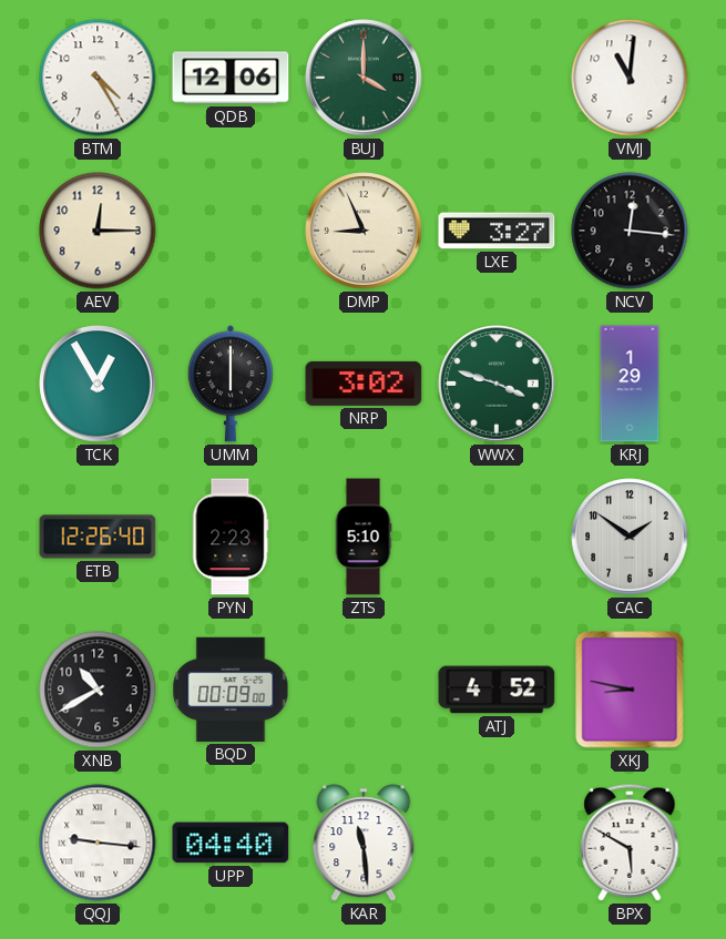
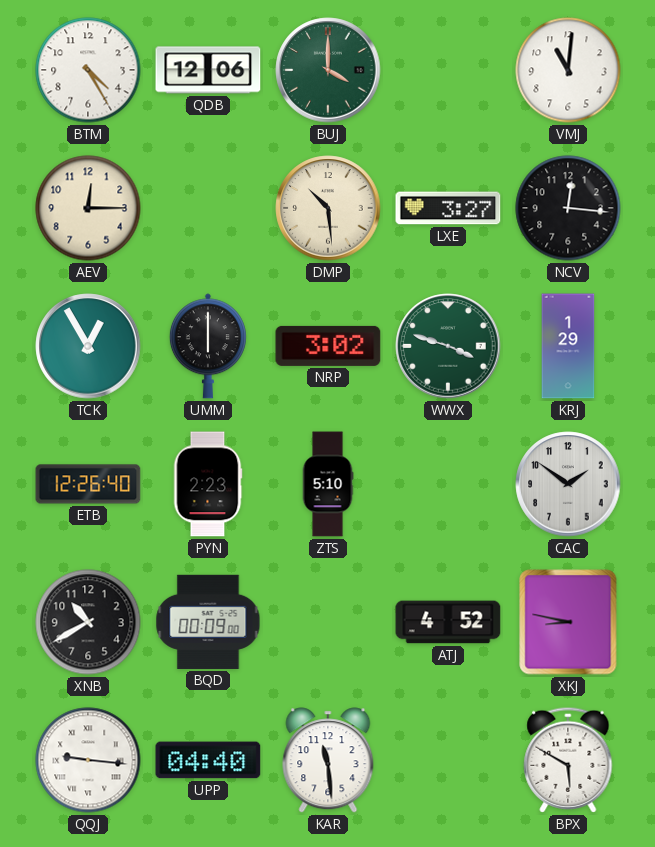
DMP: 8:56 -> 10:29
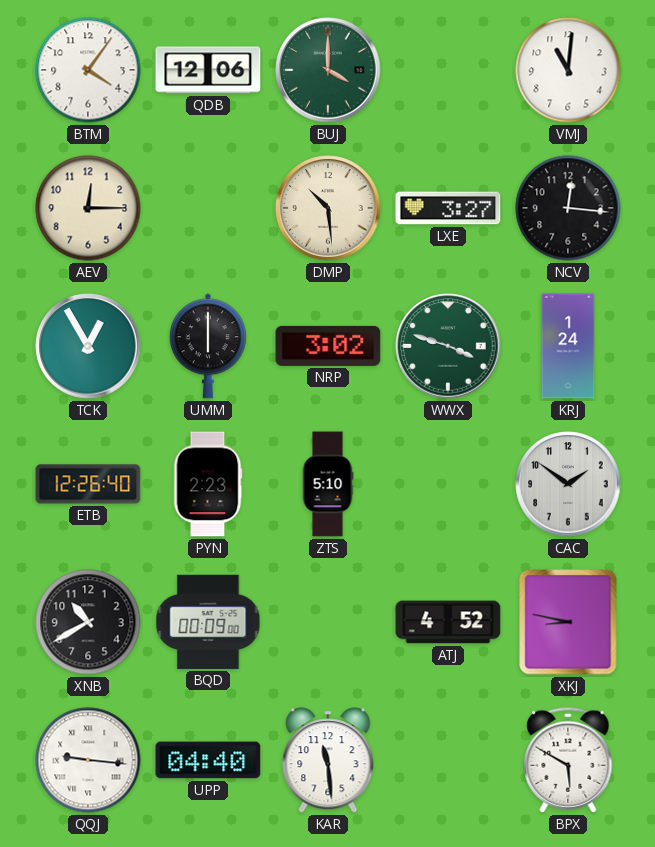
BTM: 4:25 -> 4:06
KRJ: 1:29 -> 1:24
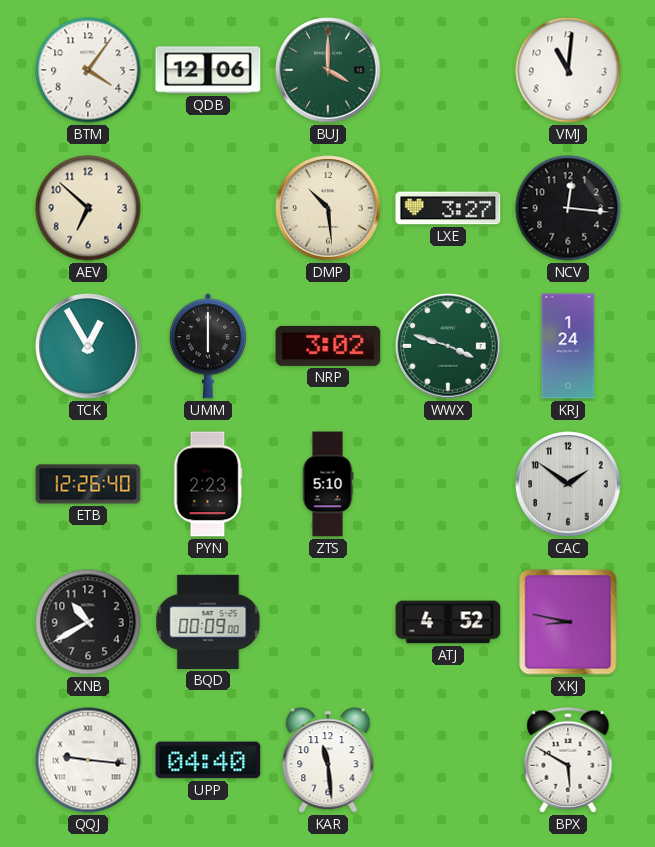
AEV: 12:15 -> 6:52
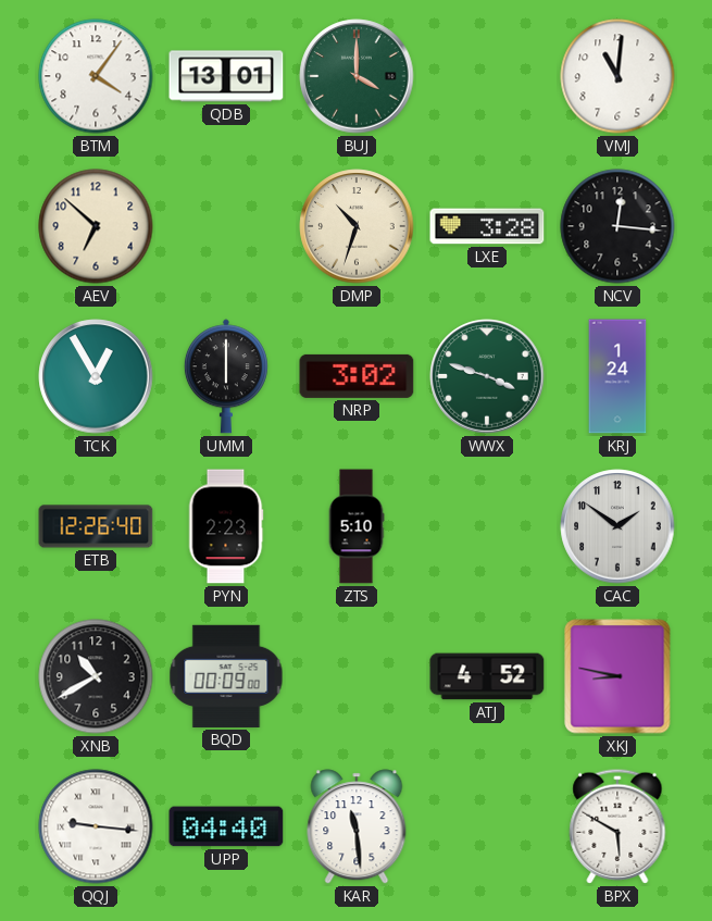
QDB: 12:06 -> 13:01
DMP: 10:29 -> 10:33
LXE: 3:27 -> 3:28
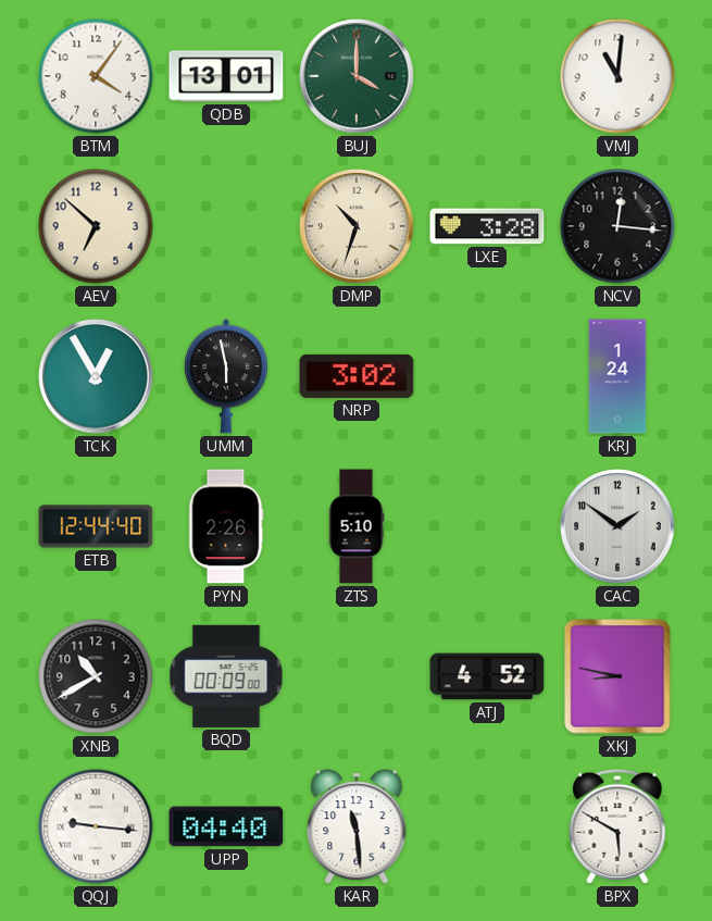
UMM: 6:00 -> 5:58
WWX: 3:48 -> none
ETB: 12:26 -> 12:44
PYN: 2:23 -> 2:26
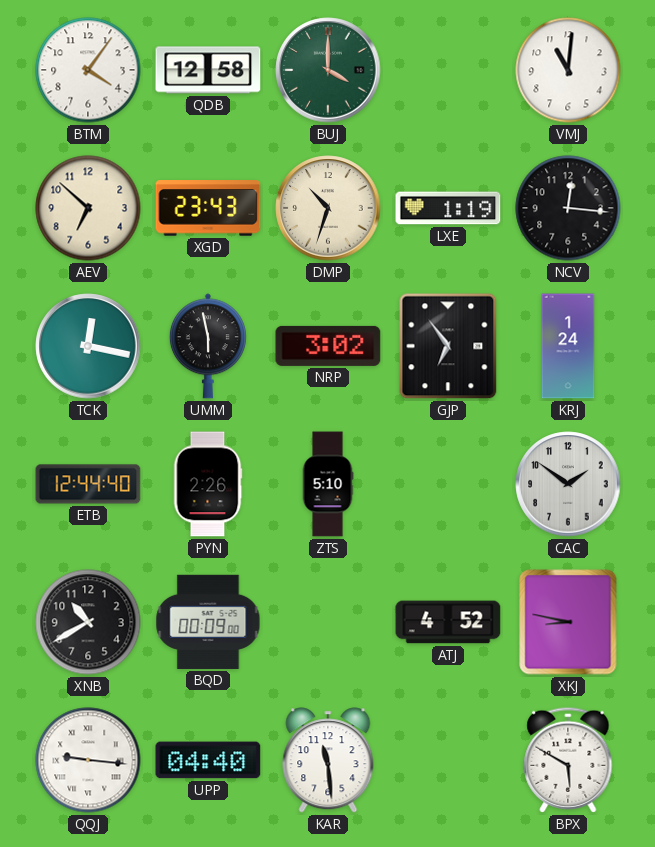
QDB: 13:01 -> 12:58
XGD: none -> 23:43
LXE: 3:28 -> 1:19
TCK: 12:55 -> 12:17
GJP: none -> 6:54
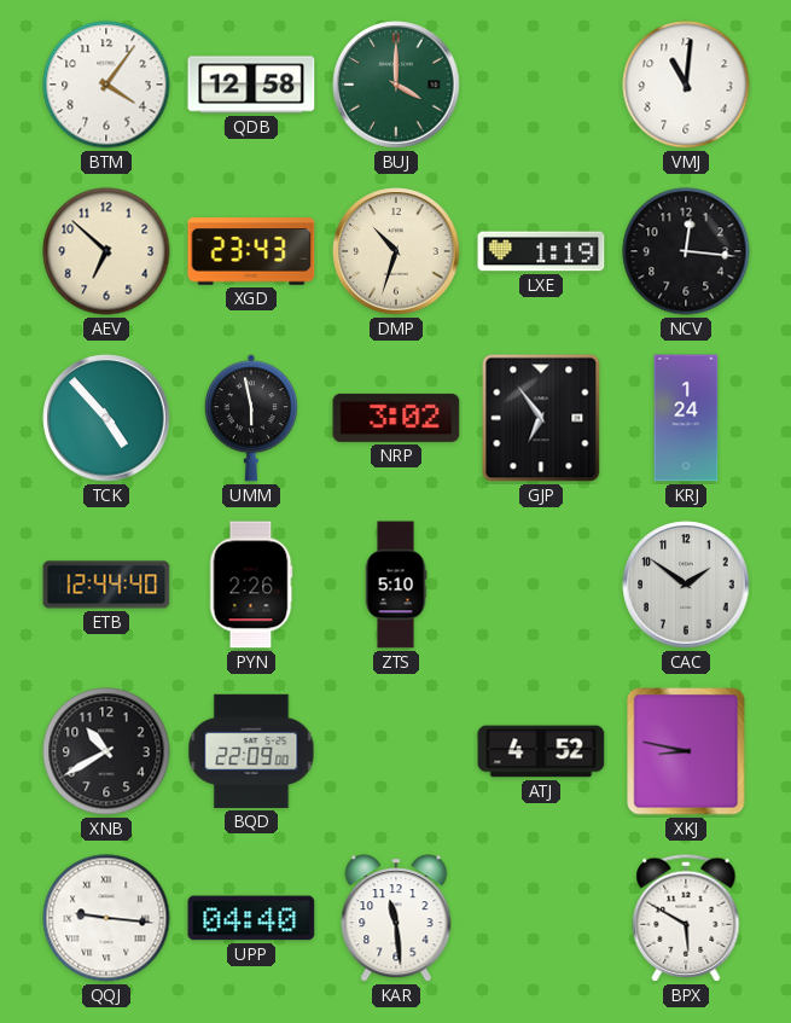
TCK: 12:17 -> 4:53
BQD: 00:09 -> 22:09
